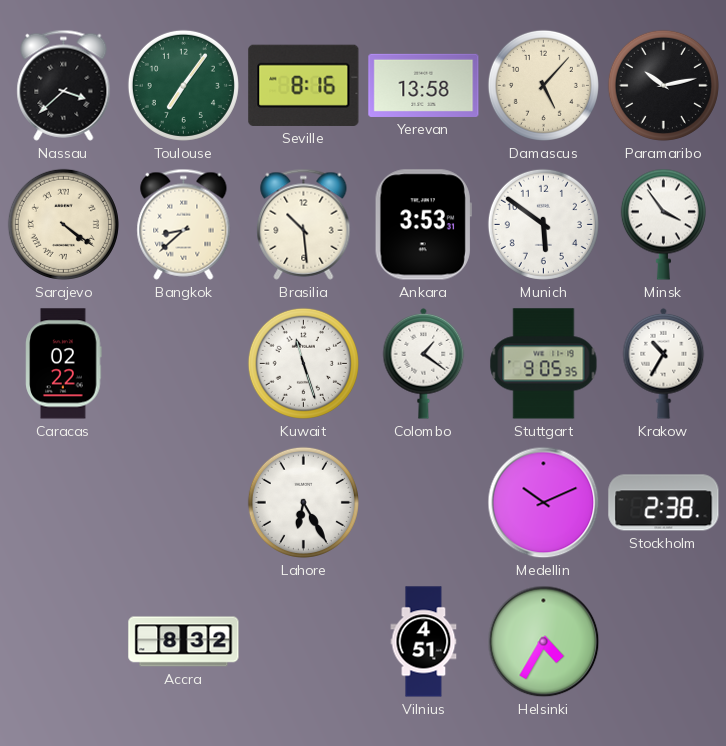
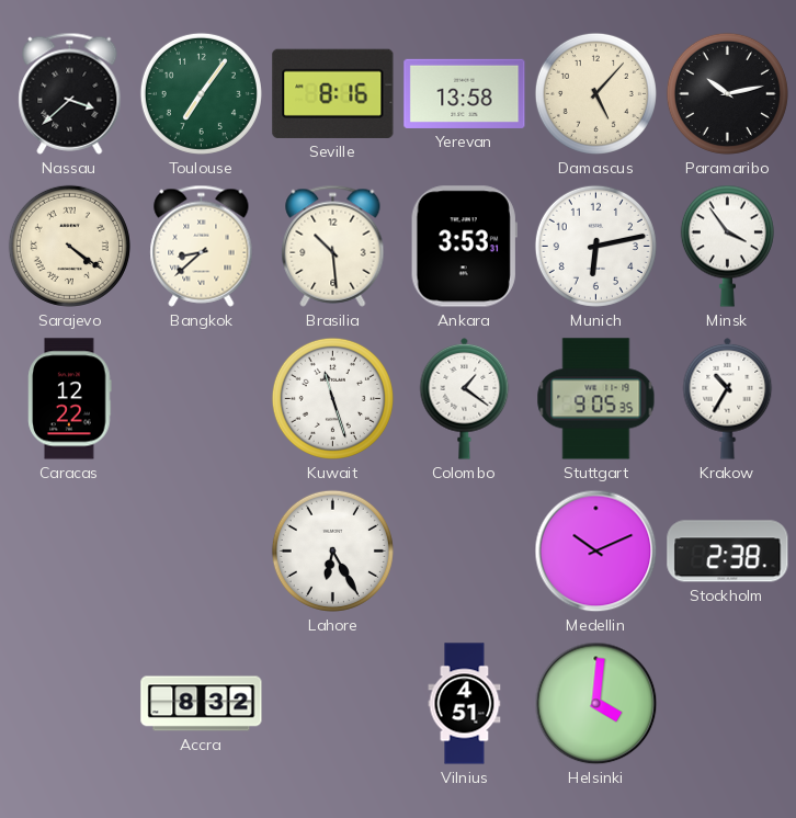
Munich: 5:51 -> 6:13
Caracas: 02:22 -> 12:22
Helsinki: 4:35 -> 4:01
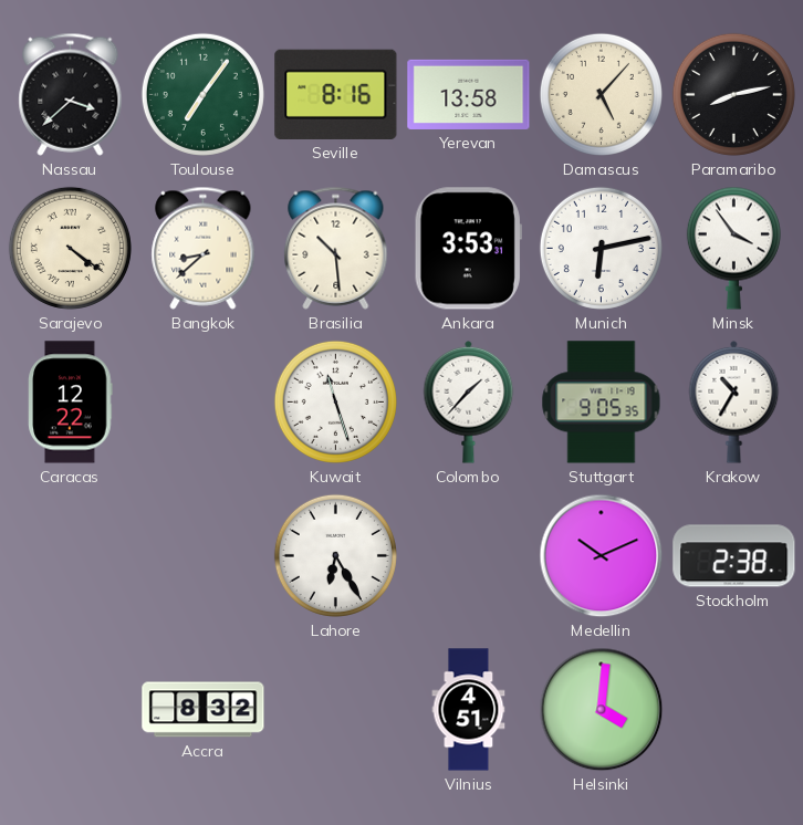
Paramaribo: 10:13 -> 8:13
Colombo: 1:21 -> 1:37
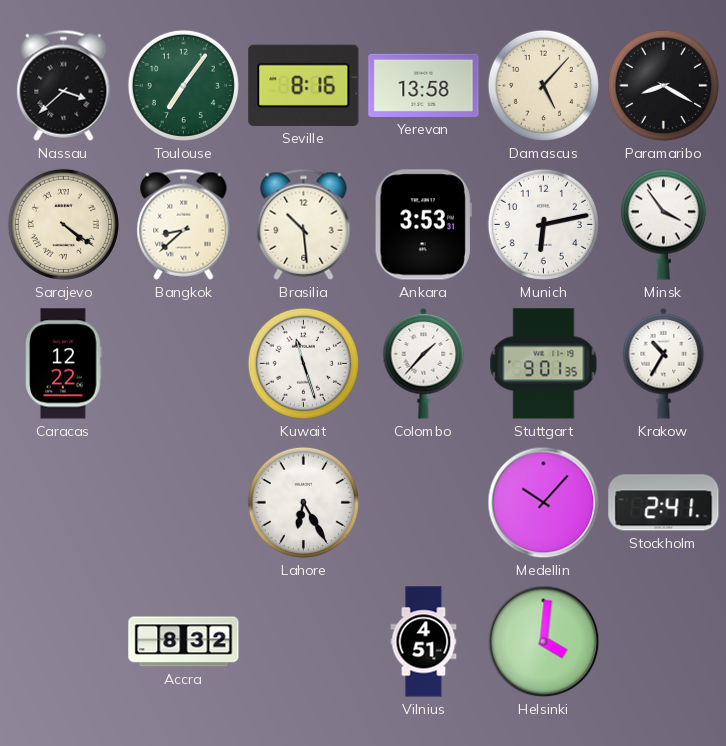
Paramaribo: 8:13 -> 8:20
Stuttgart: 9:05 -> 9:01
Medellin: 10:11 -> 10:07
Stockholm: 2:38 -> 2:41
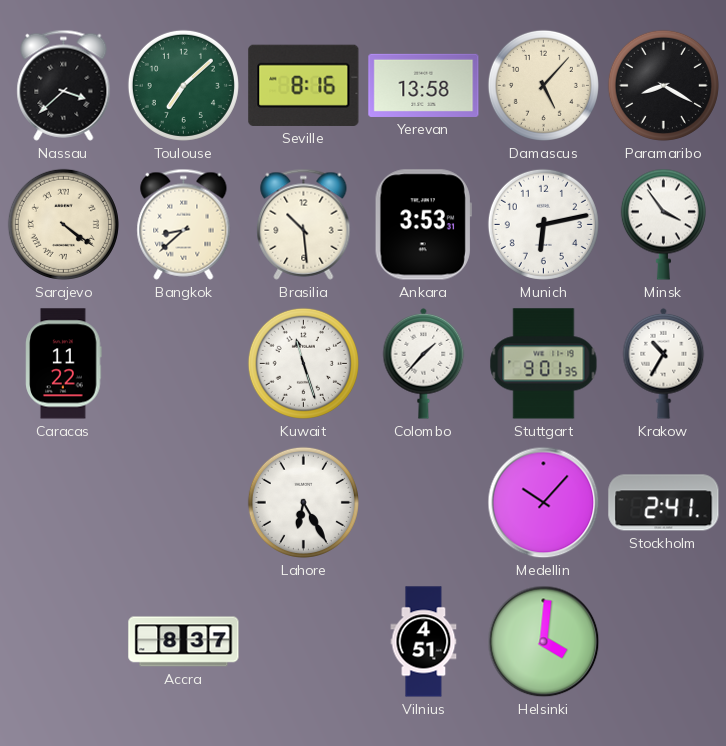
Toulouse: 7:06 -> 7:08
Caracas: 12:22 -> 11:22
Accra: 8:32 -> 8:37
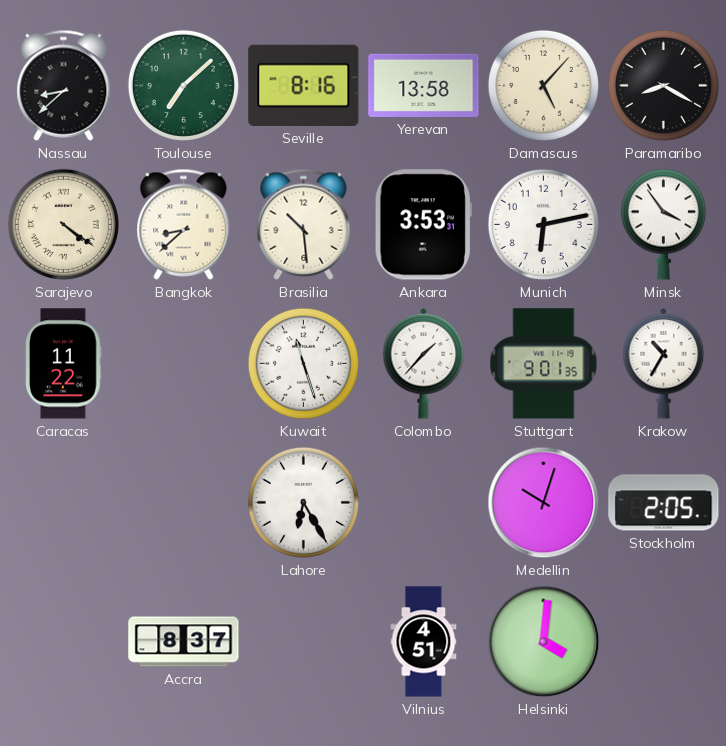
Nassau: 3:38 -> 8:38
Medellin: 10:07 -> 10:03
Stockholm: 2:41 -> 2:05
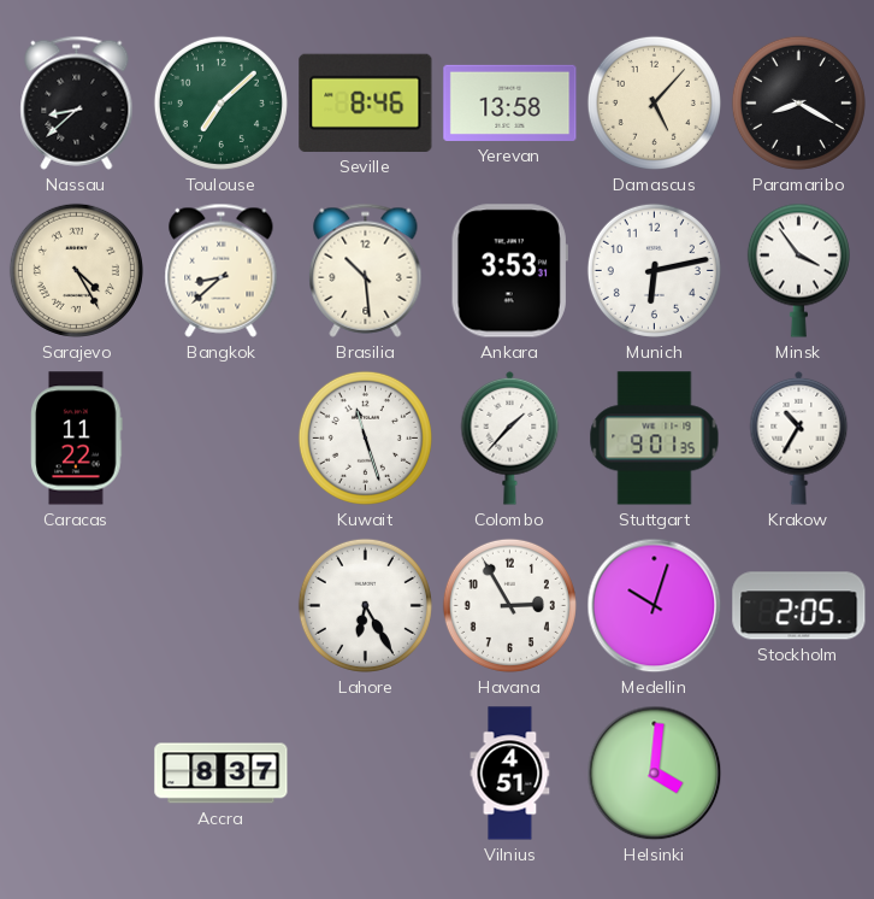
Seville: 8:16 -> 8:46
Sarajevo: 4:21 -> 4:25
Havana: none -> 2:55
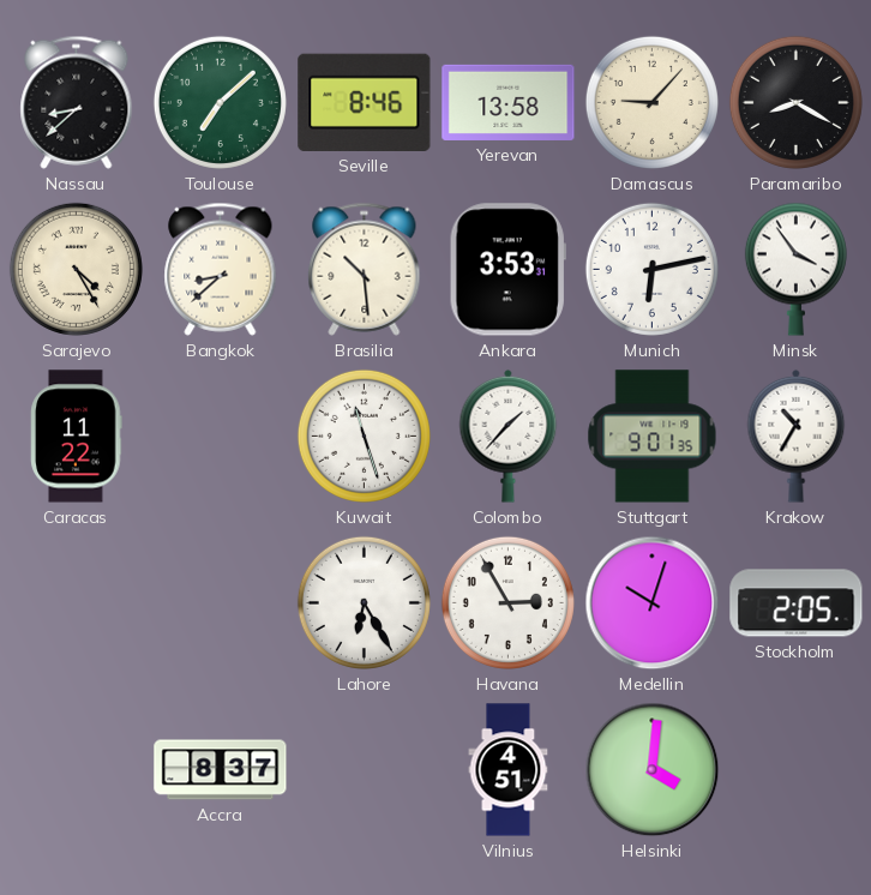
Damascus: 5:07 -> 9:07
